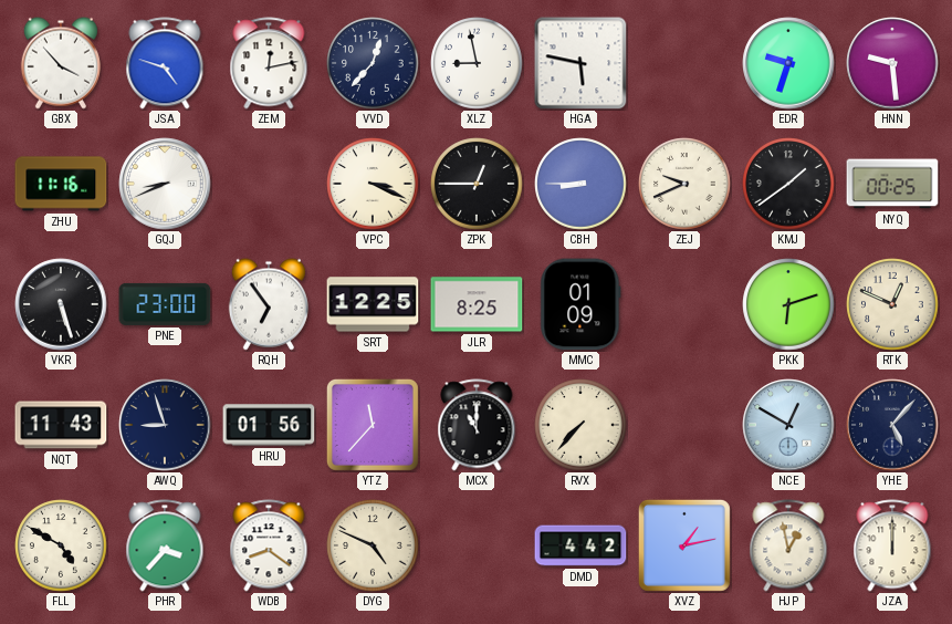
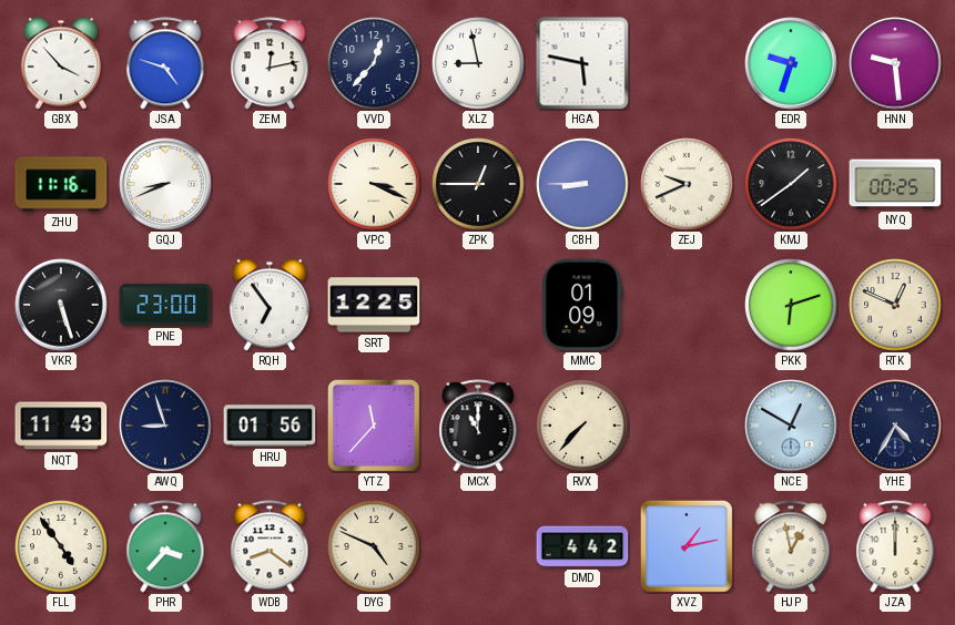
JLR: 8:25 -> none
YHE: 5:07 -> 4:35
FLL: 4:50 -> 4:54
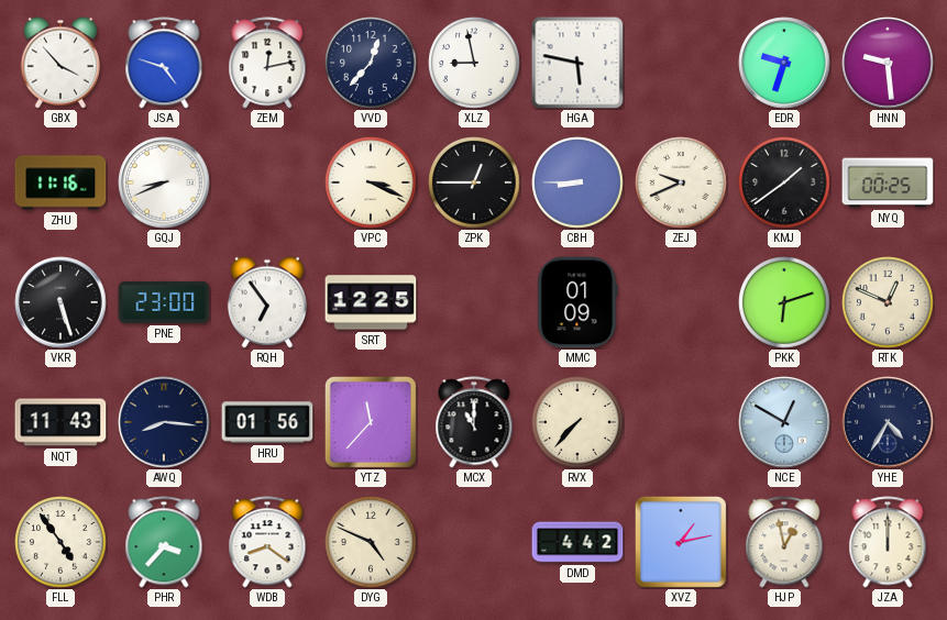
AWQ: 8:57 -> 8:16
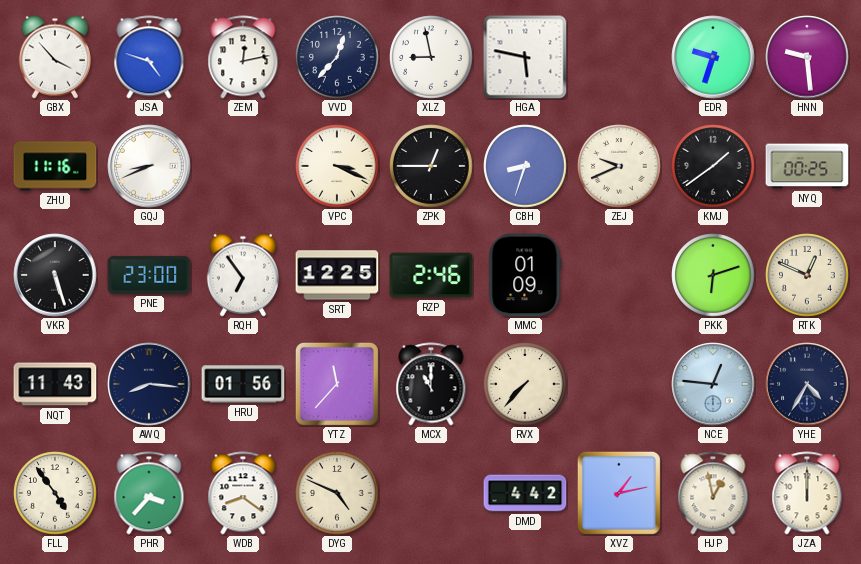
CBH: 8:45 -> 8:33
RZP: none -> 2:46
NCE: 12:50 -> 12:46
